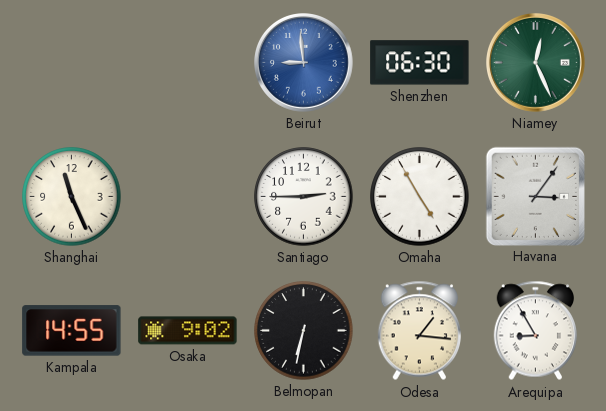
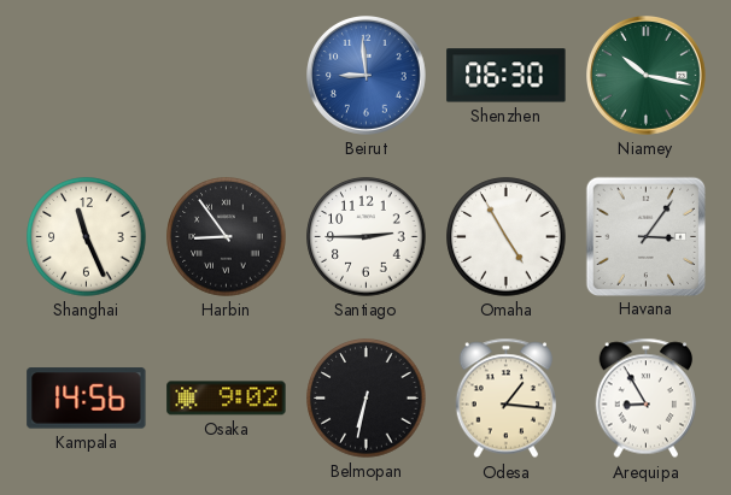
Niamey: 12:26 -> 10:17
Harbin: none -> 8:54
Kampala: 14:55 -> 14:56
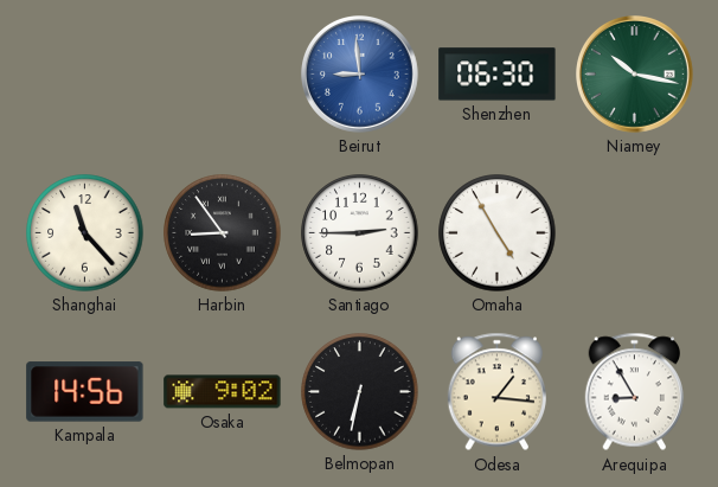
Shanghai: 11:26 -> 11:23
Havana: 3:06 -> none
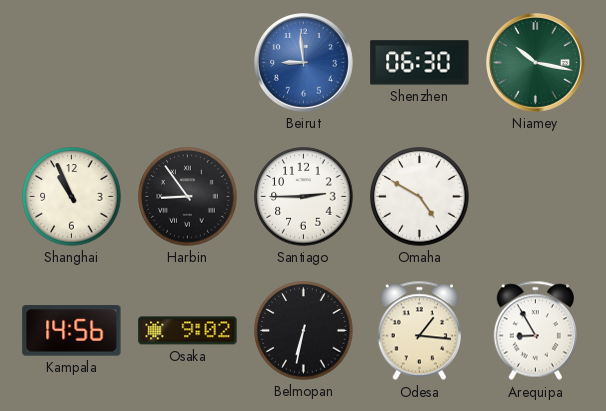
Shanghai: 11:23 -> 10:56
Omaha: 4:55 -> 4:50
